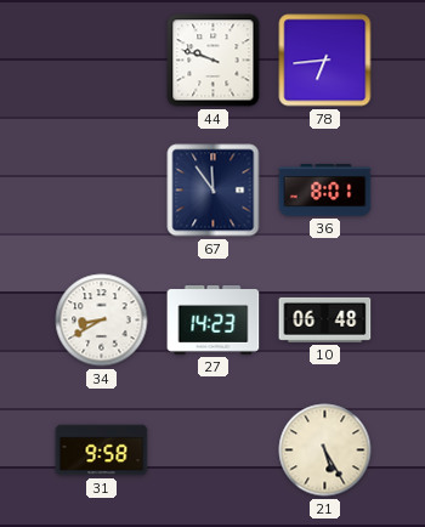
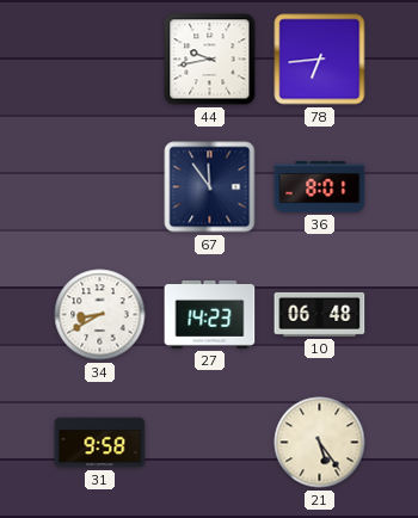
44: 9:48 -> 9:43
21: 5:25 -> 5:24
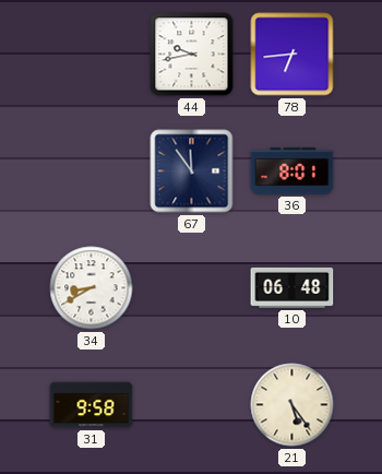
27: 14:23 -> none
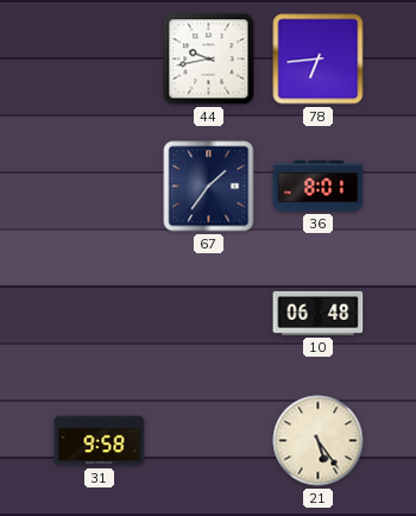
67: 11:54 -> 1:36
34: 8:40 -> none
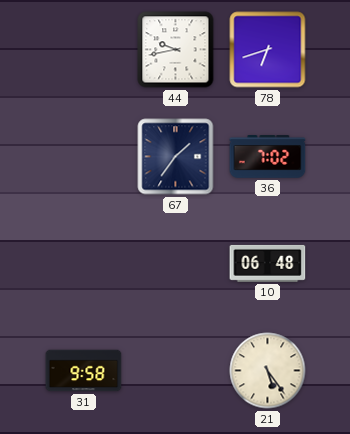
78: 6:44 -> 6:42
36: 8:01 -> 7:02
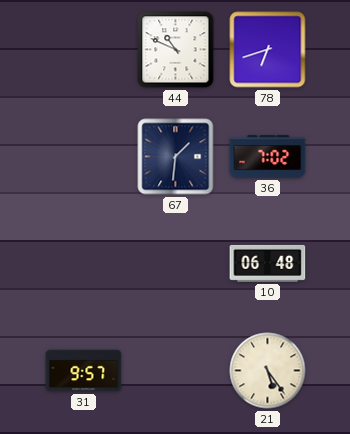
44: 9:43 -> 10:49
67: 1:36 -> 1:31
31: 9:58 -> 9:57
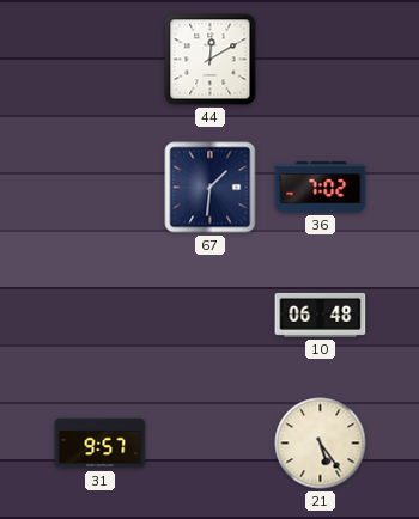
44: 10:49 -> 12:10
78: 6:42 -> none
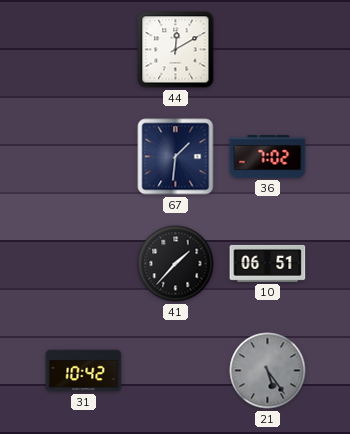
41: none -> 1:37
10: 06:48 -> 06:51
31: 9:57 -> 10:42
21 dial: cream -> grey
